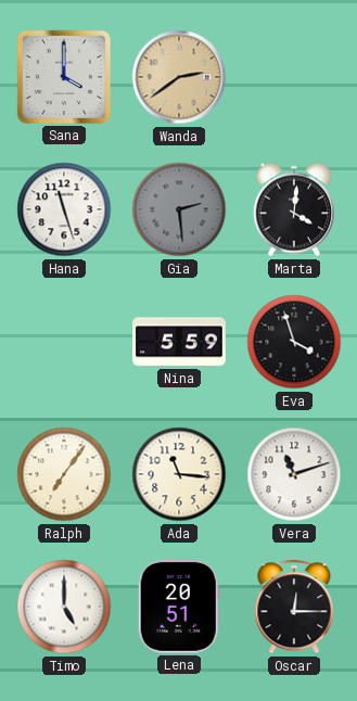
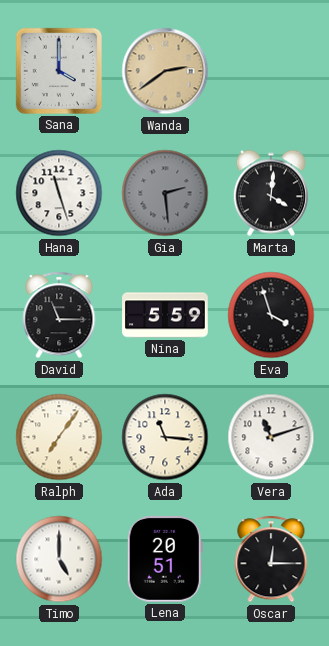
David: none -> 11:15
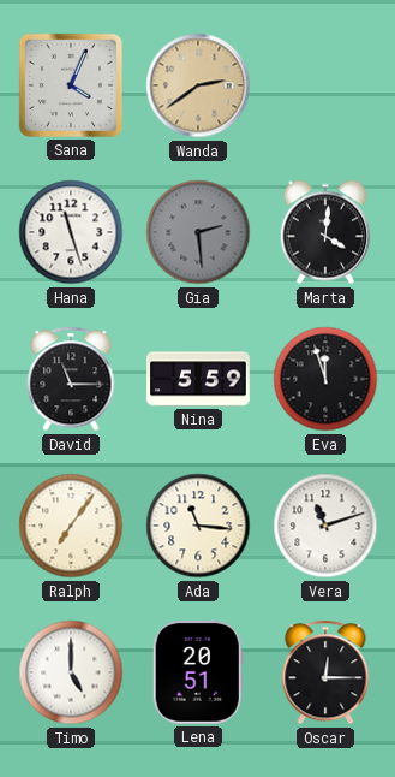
Sana: 4:00 -> 4:04
Eva: 3:57 -> 11:57
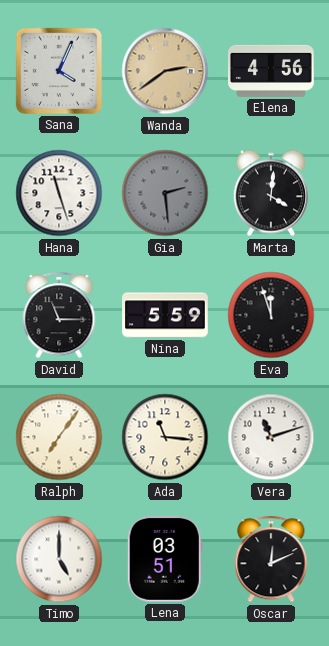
Elena: none -> 4:56
Lena: 20:51 -> 03:51
Oscar: 12:15 -> 12:11
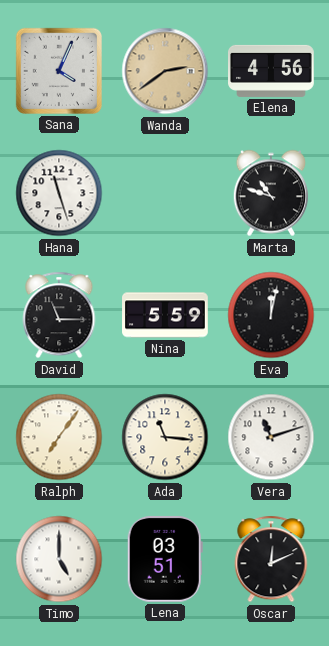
Gia: 2:29 -> none
Marta: 4:01 -> 10:48
Eva: 11:57 -> 12:02
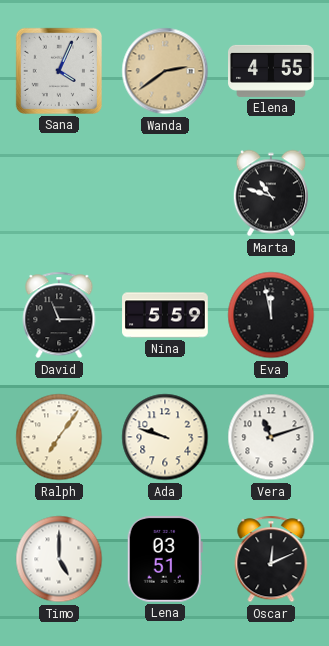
Elena: 4:56 -> 4:55
Hana: 11:27 -> none
Eva: 12:02 -> 11:58
Ada: 11:16 -> 9:48
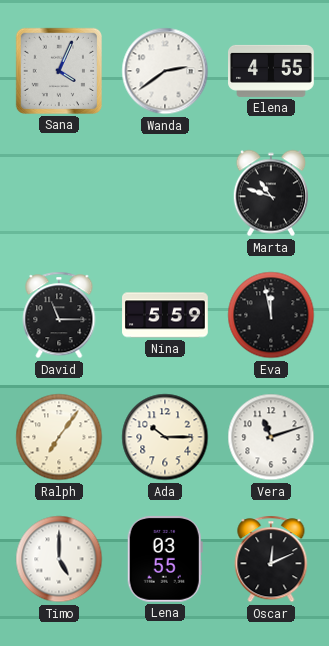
Wanda dial: champagne -> white
Ada: 9:48 -> 10:15
Lena: 03:51 -> 03:55
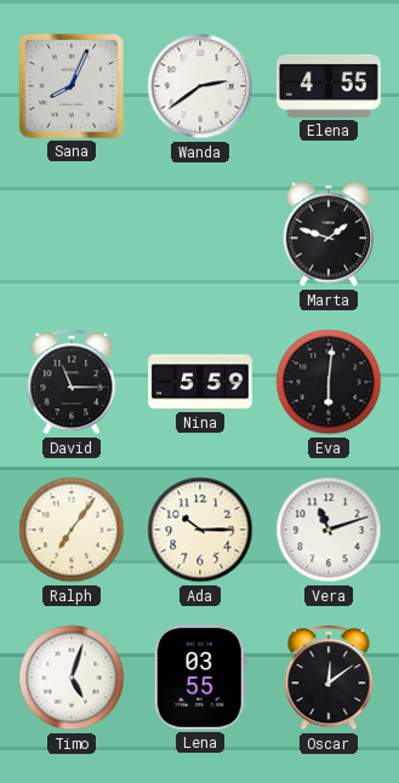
Sana: 4:04 -> 8:04
Marta: 10:48 -> 1:48
Eva: 11:58 -> 6:01
Timo: 5:00 -> 5:03
Oscar: 12:11 -> 12:09
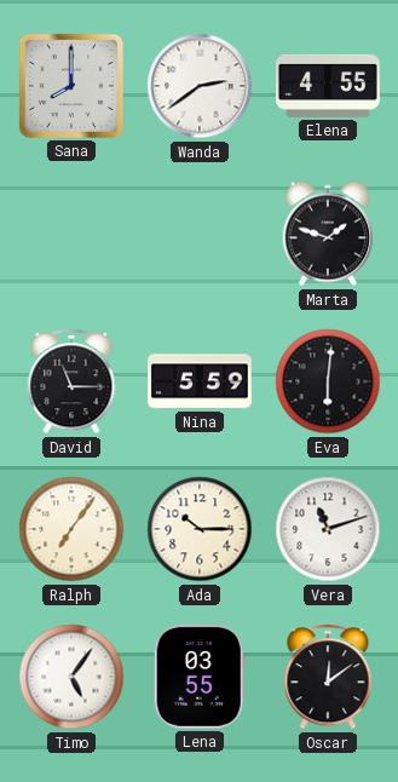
Sana: 8:04 -> 8:00
Timo: 5:03 -> 5:06
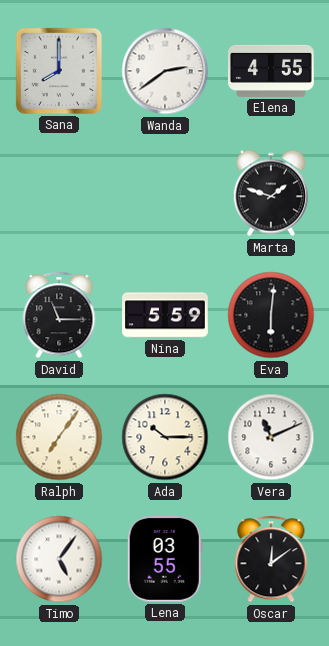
Vera: 11:12 -> 11:11
